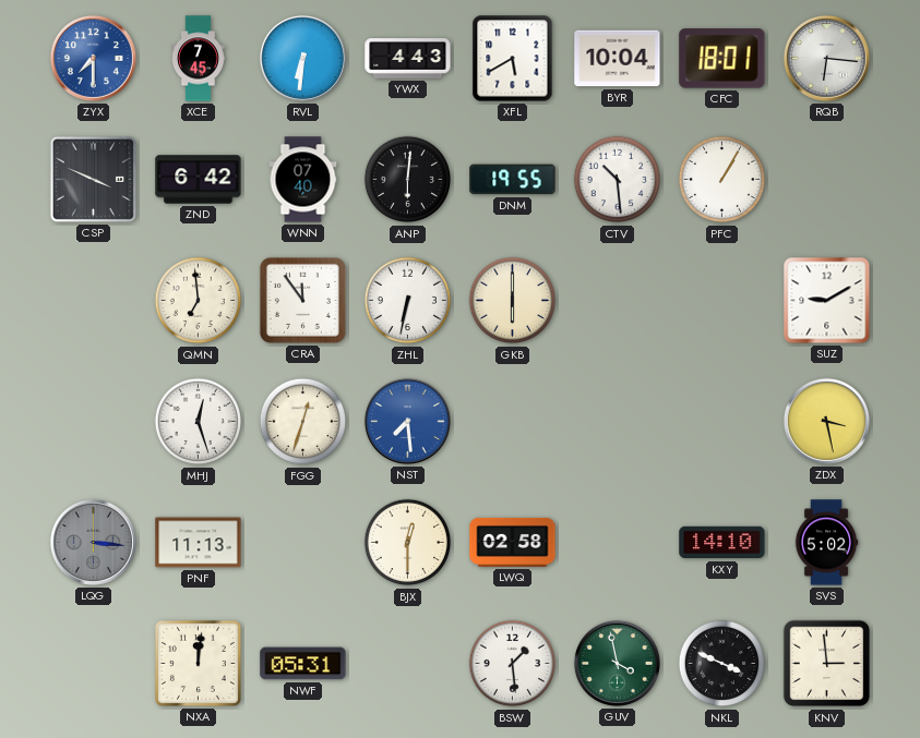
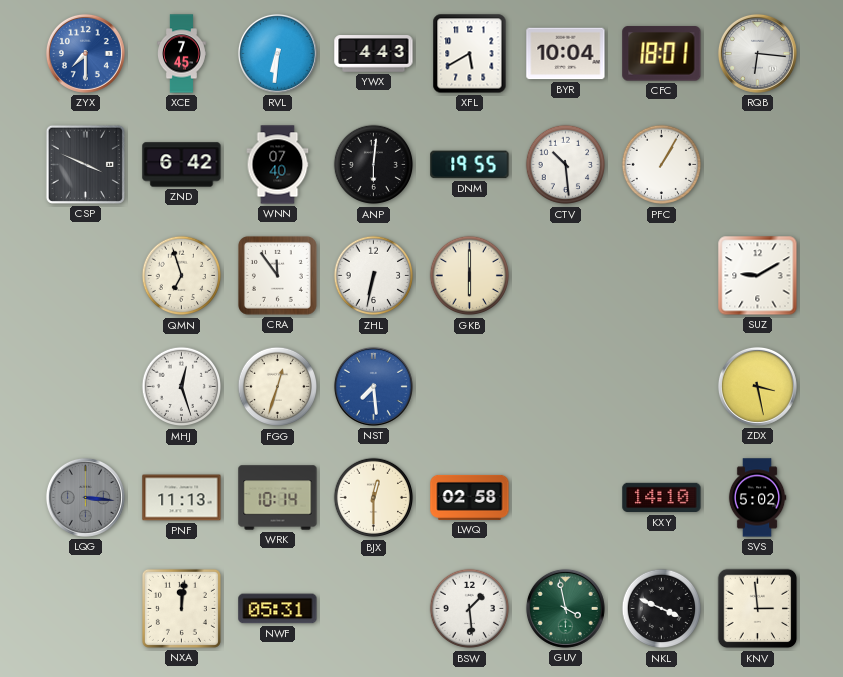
QMN: 6:59 -> 6:57
WRK: none -> 10:14
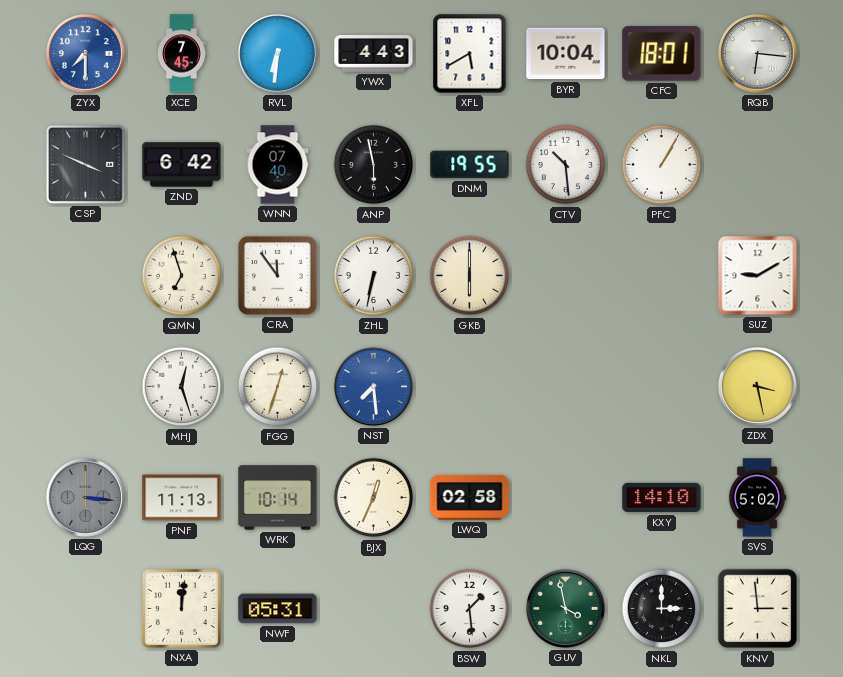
ANP: 6:01 -> 5:58
BJX: 12:30 -> 12:34
NKL: 3:49 -> 3:00
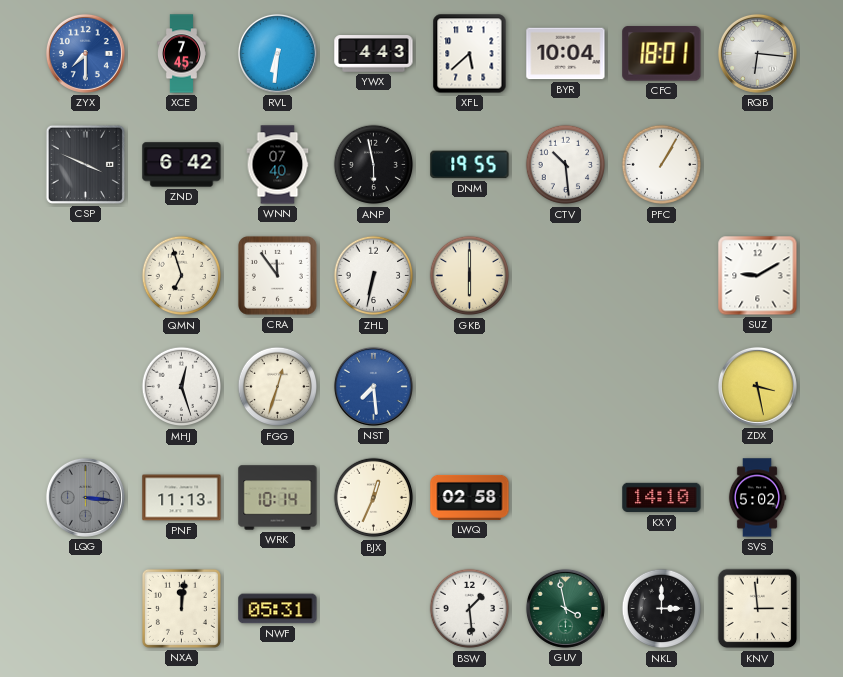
XFL: 5:40 -> 5:38
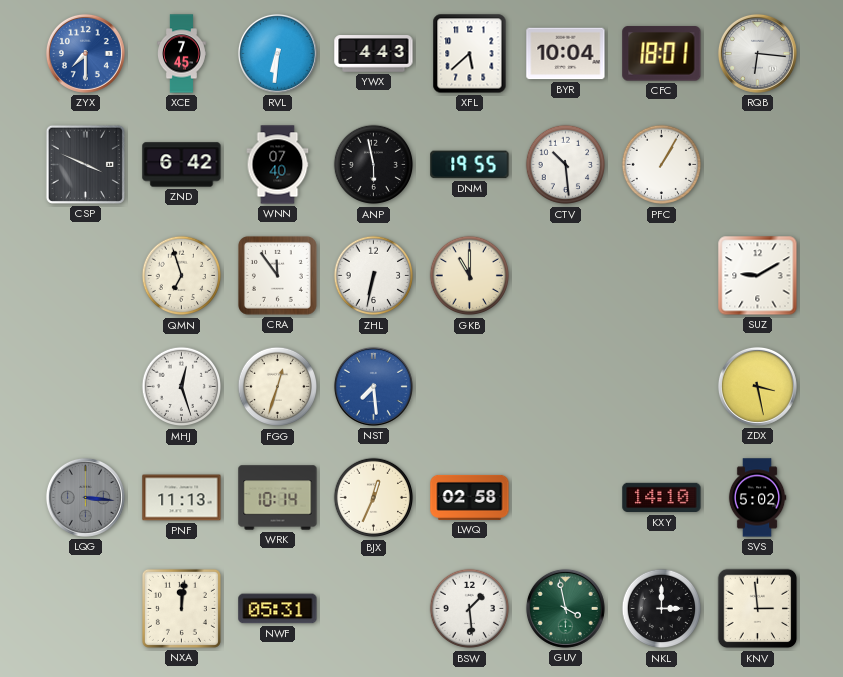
GKB: 6:00 -> 11:00
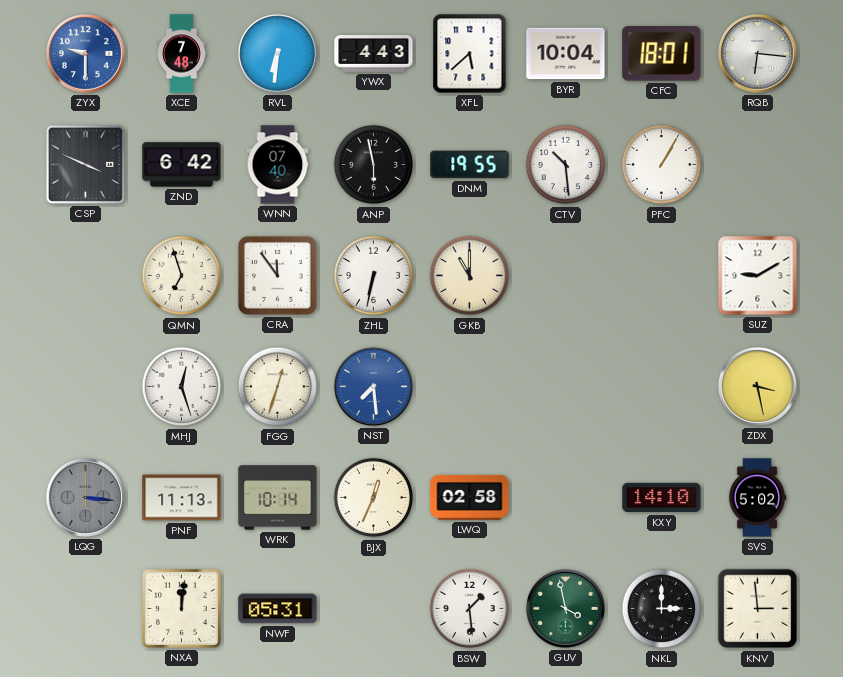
ZYX: 7:30 -> 9:30
XCE: 7:45 -> 7:48
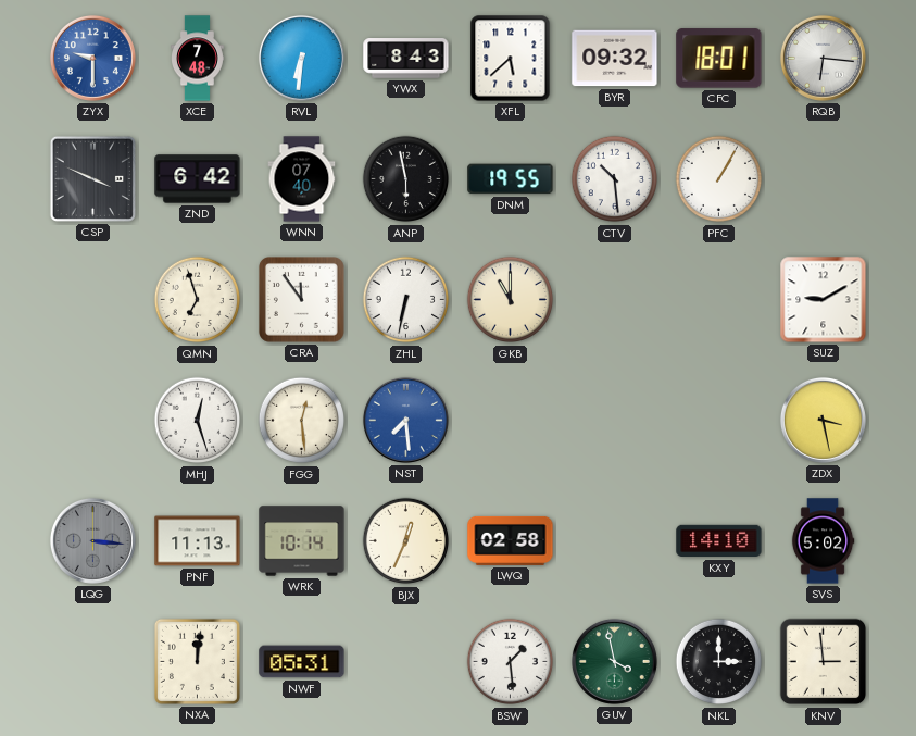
YWX: 4:43 -> 8:43
BYR: 10:04 -> 09:32
FGG: 12:33 -> 12:29
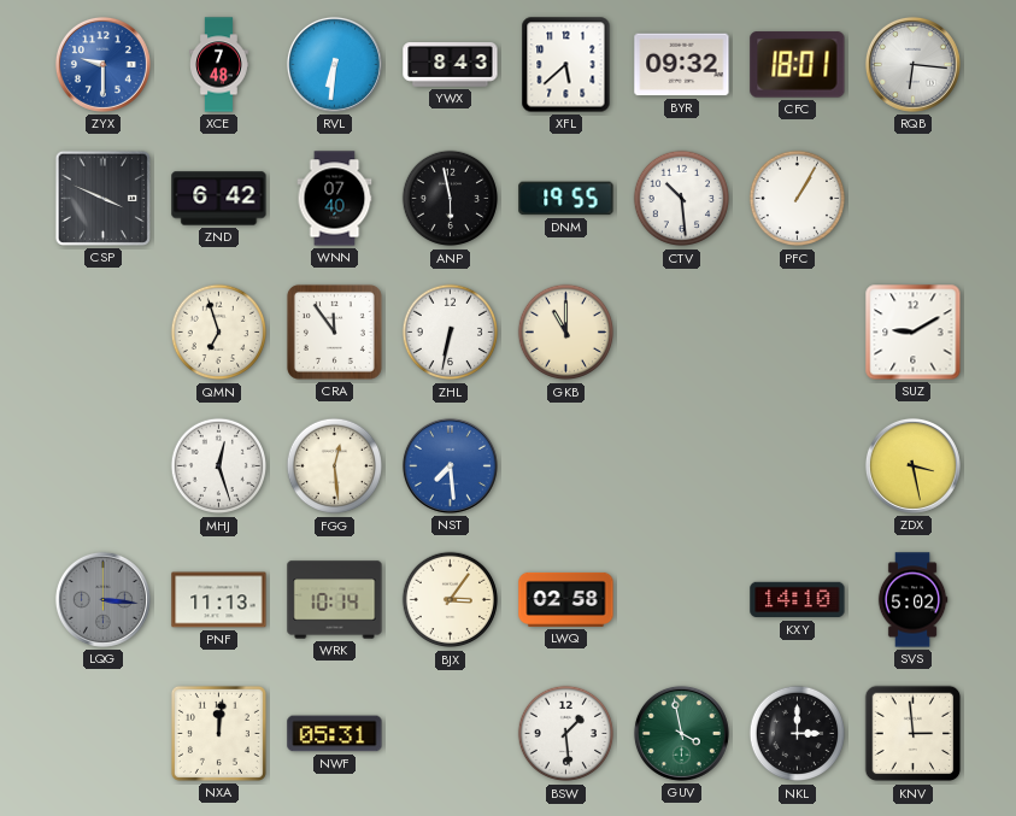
BJX: 12:34 -> 3:06
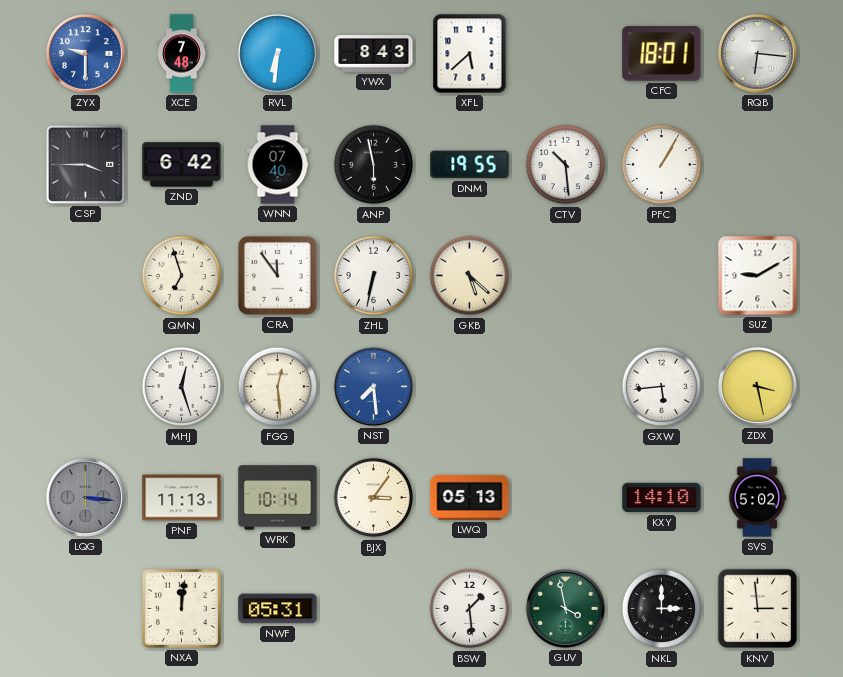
BYR: 09:32 -> none
CSP: 3:49 -> 3:45
GKB: 11:00 -> 5:22
GXW: none -> 5:44
LWQ: 02:58 -> 05:13
